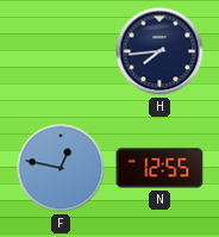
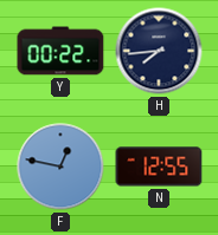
Y: none -> 00:22
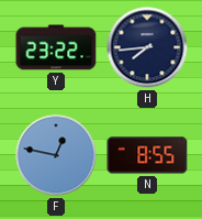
Y: 00:22 -> 23:22
N: 12:55 -> 8:55
